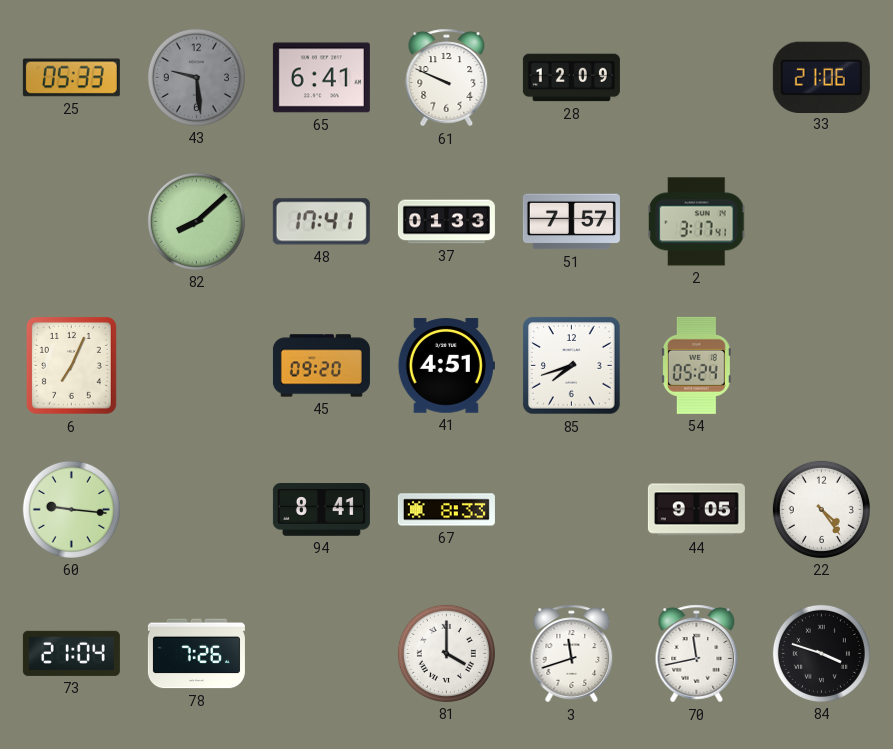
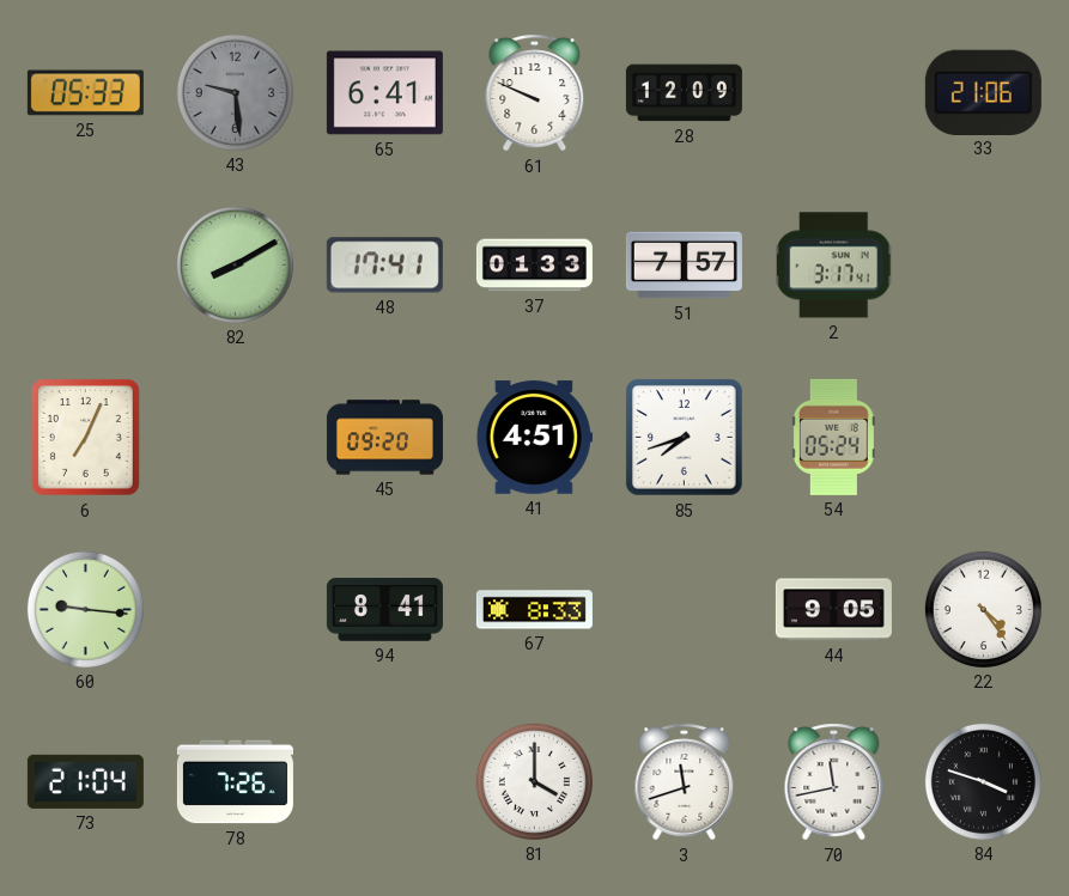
82: 8:08 -> 8:10
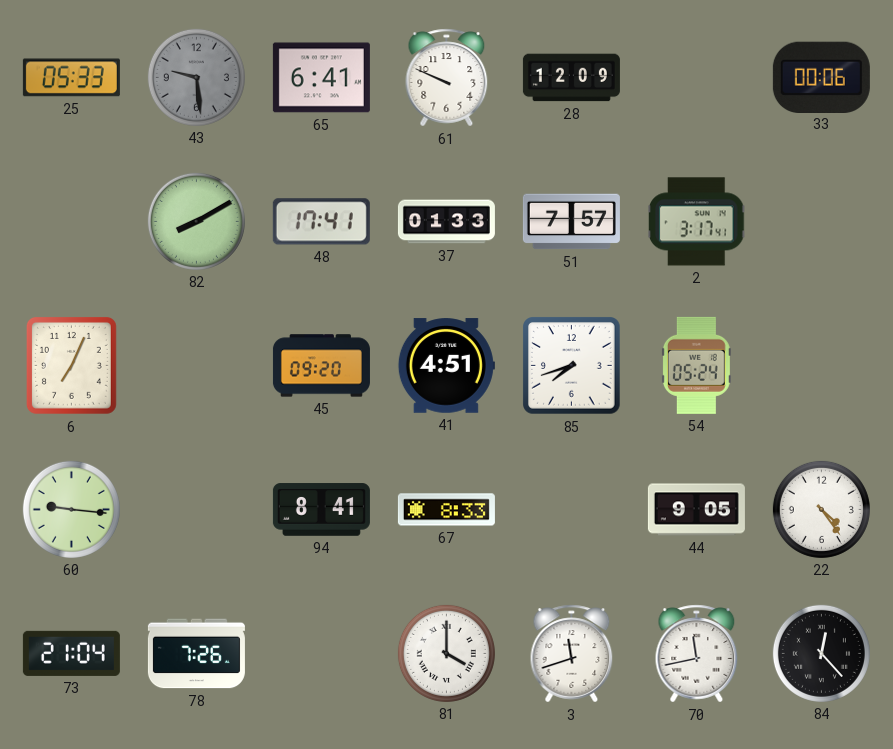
33: 21:06 -> 00:06
84: 3:48 -> 12:23
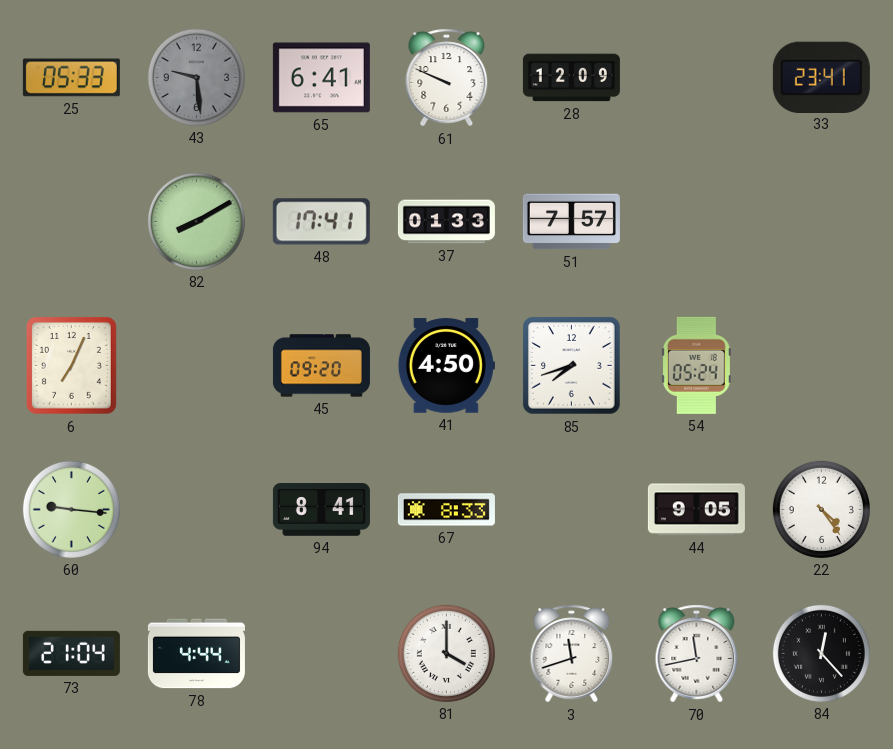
33: 00:06 -> 23:41
2: 3:17 -> none
41: 4:51 -> 4:50
78: 7:26 -> 4:44
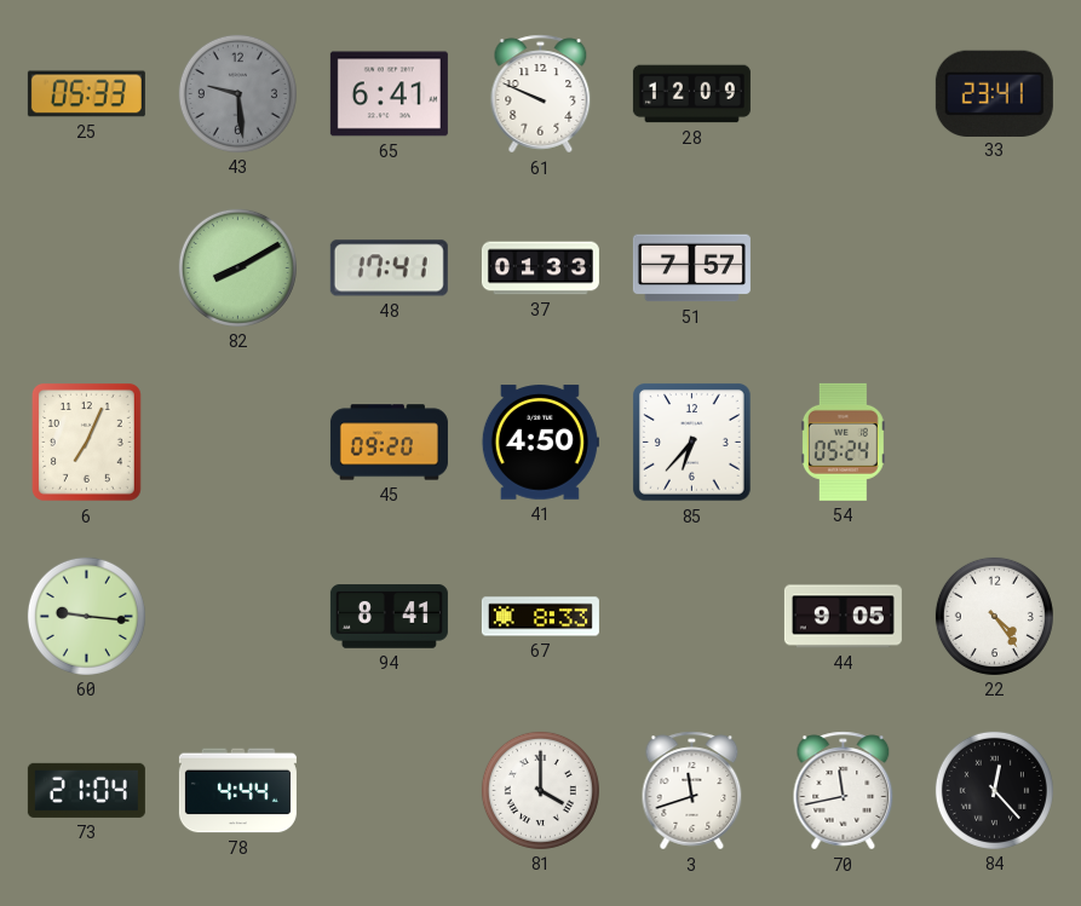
85: 7:42 -> 6:37
